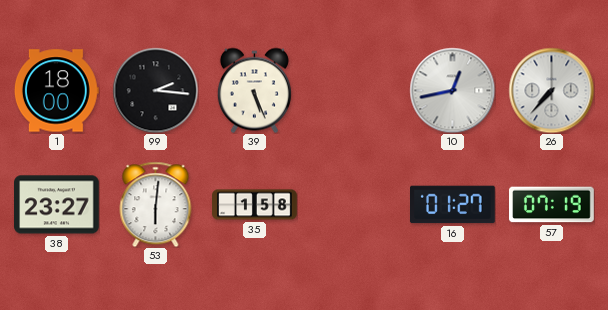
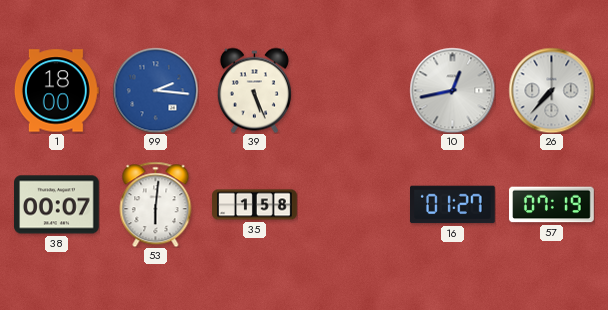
99 dial: black -> blue
38: 23:27 -> 00:07
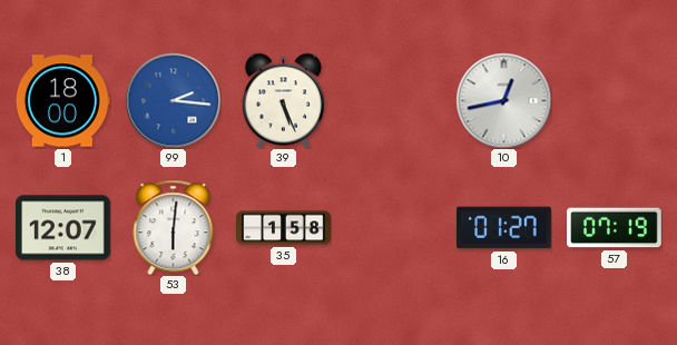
26: 7:37 -> none
38: 00:07 -> 12:07
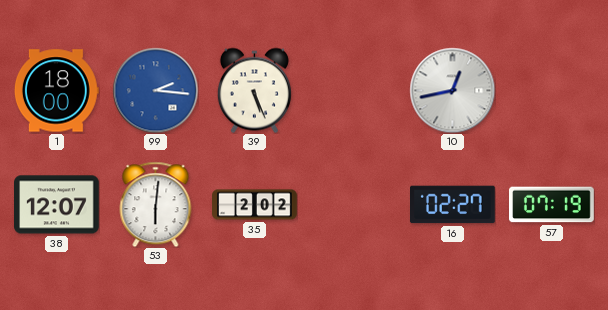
35: 1:58 -> 2:02
16: 01:27 -> 02:27
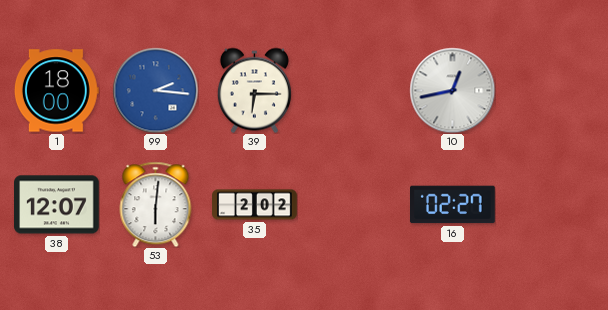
39: 5:26 -> 6:15
57: 07:19 -> none
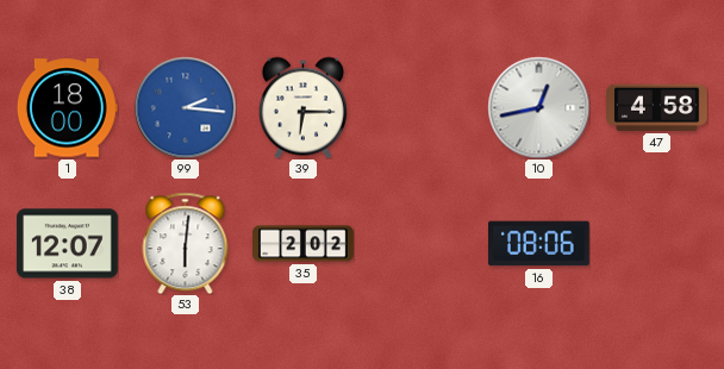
47: none -> 4:58
16: 02:27 -> 08:06
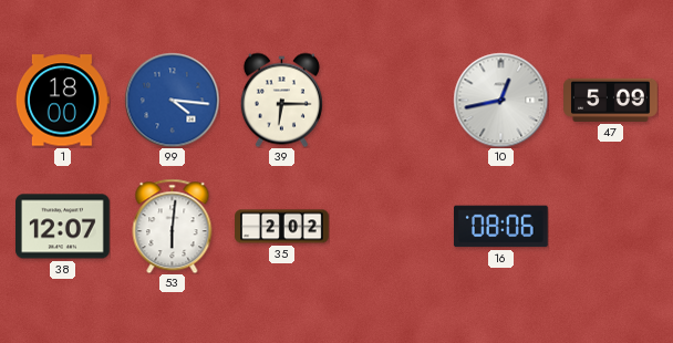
99: 2:16 -> 4:16
47: 4:58 -> 5:09
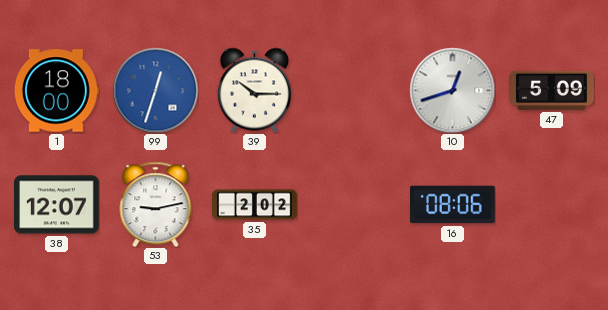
99: 4:16 -> 12:33
39: 6:15 -> 10:15
10: 12:43 -> 12:42
53: 6:01 -> 9:13
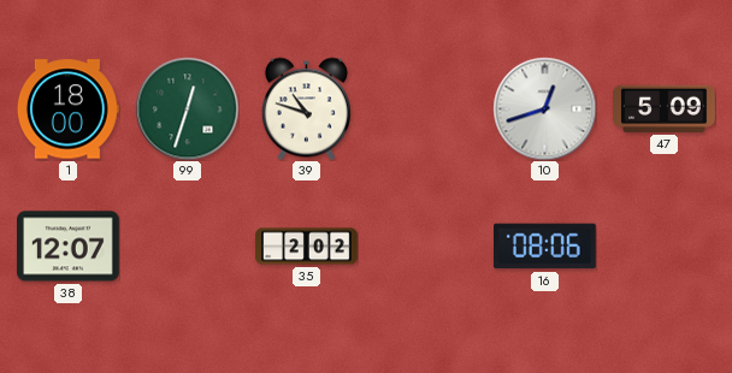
99 dial: blue -> green
39: 10:15 -> 10:48
53: 9:13 -> none
